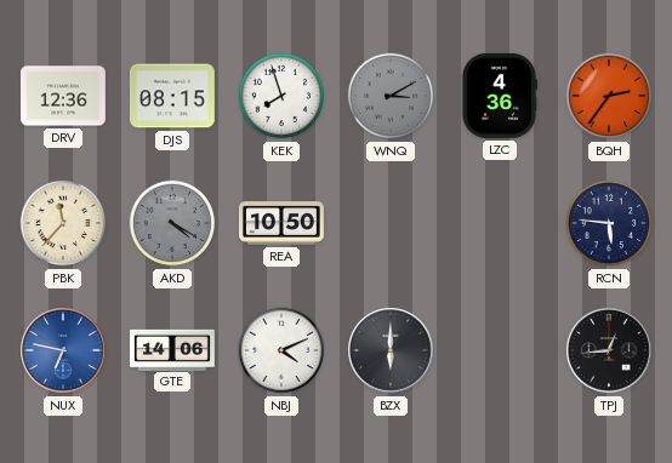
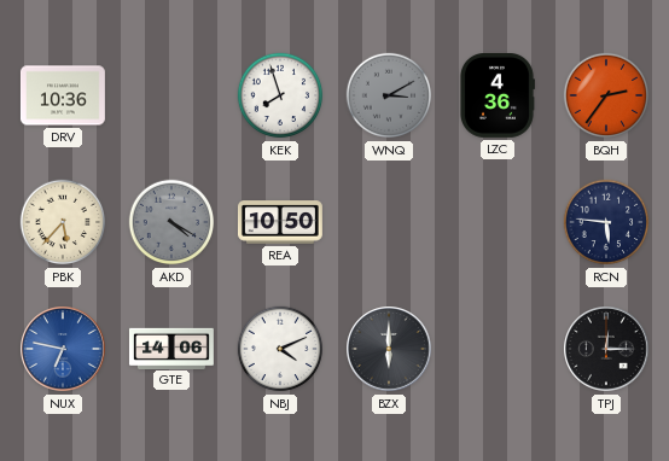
DRV: 12:36 -> 10:36
DJS: 08:15 -> none
PBK: 11:37 -> 5:37
TPJ: 12:44 -> 12:15
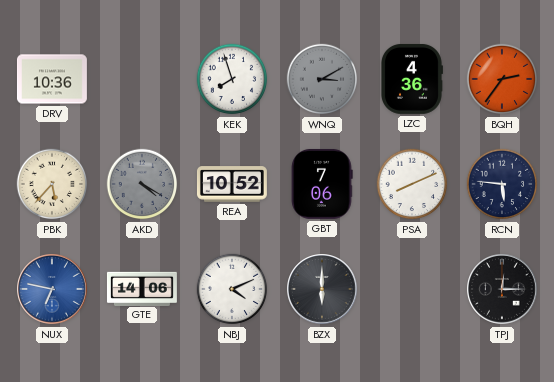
REA: 10:50 -> 10:52
GBT: none -> 7:06
PSA: none -> 8:11
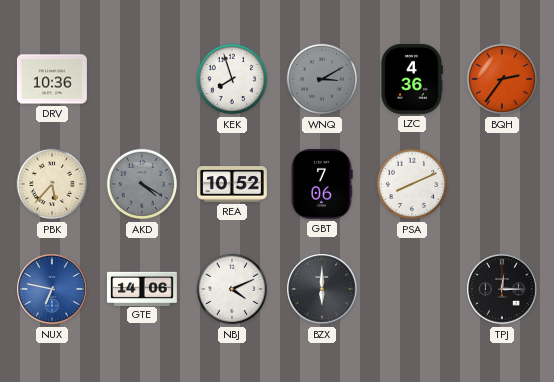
RCN: 5:46 -> none
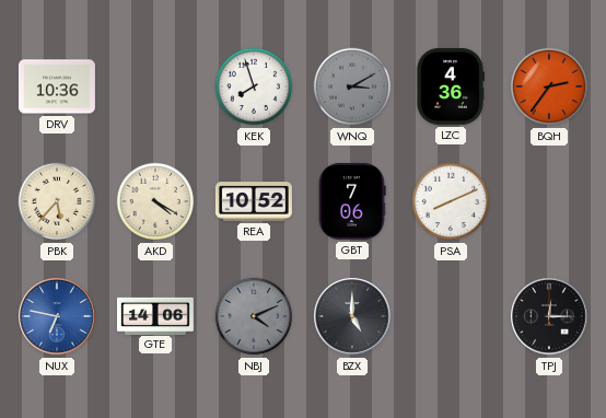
AKD dial: grey -> cream
NBJ dial: white -> grey
BZX: 6:00 -> 5:00
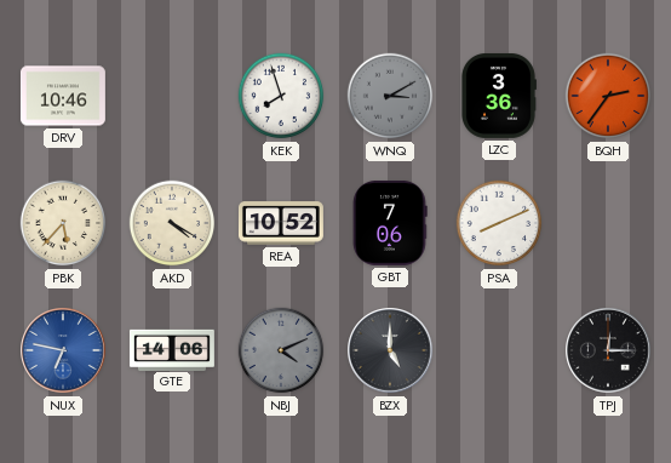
DRV: 10:36 -> 10:46
LZC: 4:36 -> 3:36
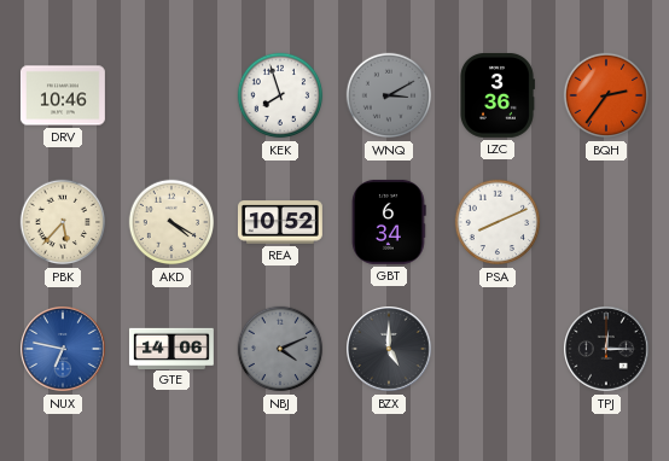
GBT: 7:06 -> 6:34
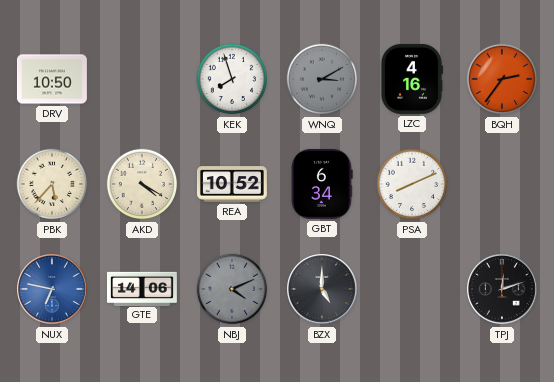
DRV: 10:46 -> 10:50
LZC: 3:36 -> 4:16
TPJ: 12:15 -> 12:12
